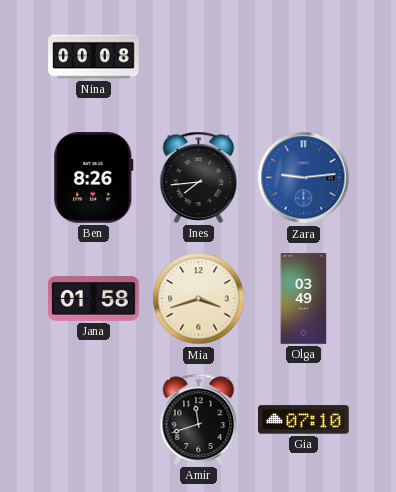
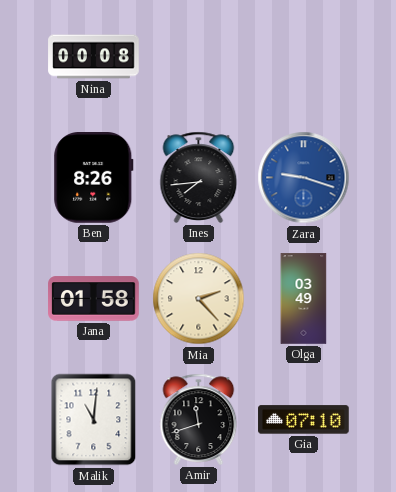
Zara: 9:14 -> 9:18
Mia: 3:42 -> 2:23
Malik: none -> 11:01
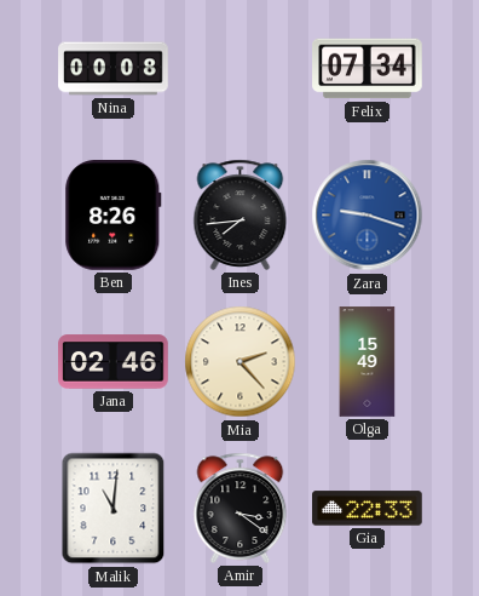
Felix: none -> 07:34
Jana: 01:58 -> 02:46
Olga: 03:49 -> 15:49
Amir: 11:42 -> 3:21
Gia: 07:10 -> 22:33
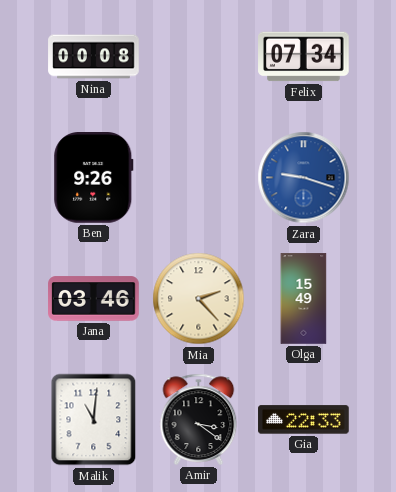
Ben: 8:26 -> 9:26
Ines: 7:44 -> none
Jana: 02:46 -> 03:46
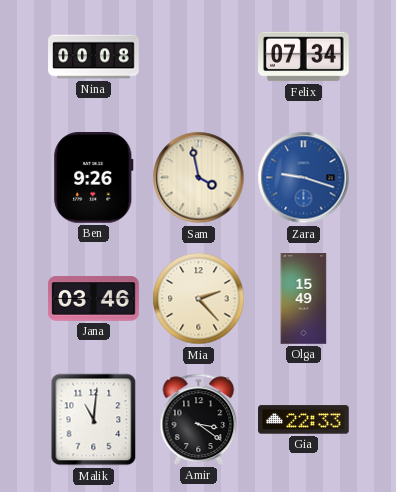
Sam: none -> 3:58
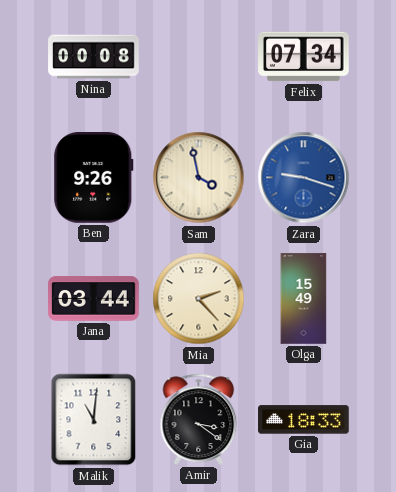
Jana: 03:46 -> 03:44
Gia: 22:33 -> 18:33
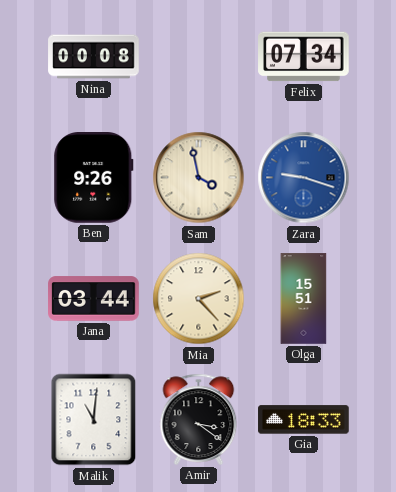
Olga: 15:49 -> 15:51
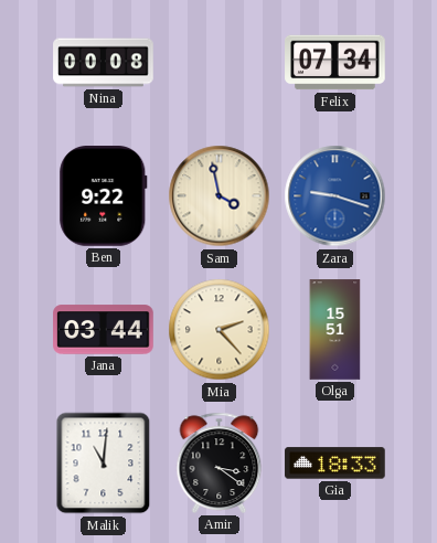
Ben: 9:26 -> 9:22
